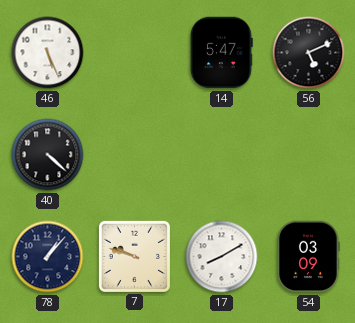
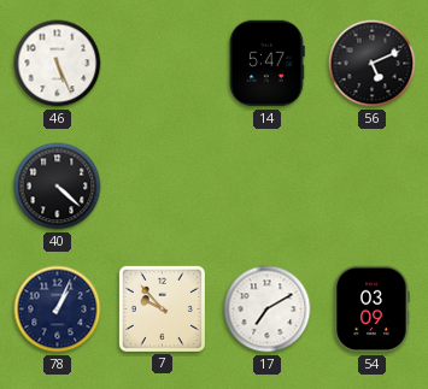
78: 1:07 -> 1:04
7: 9:48 -> 9:53
17: 8:10 -> 7:10
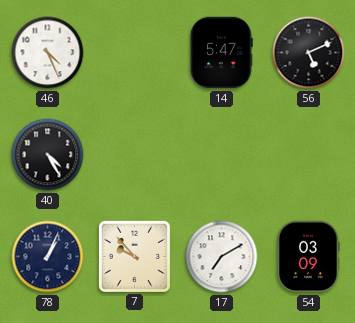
46: 5:26 -> 4:26
40: 4:22 -> 4:25
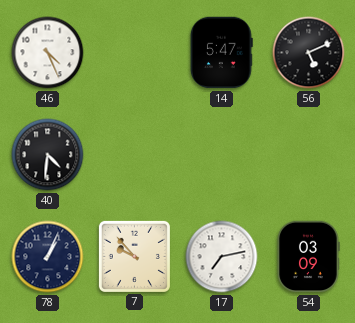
40: 4:25 -> 4:31
17: 7:10 -> 7:13
